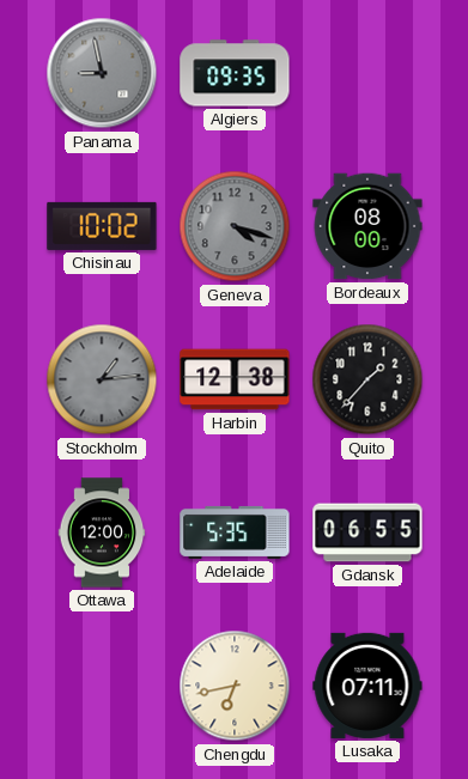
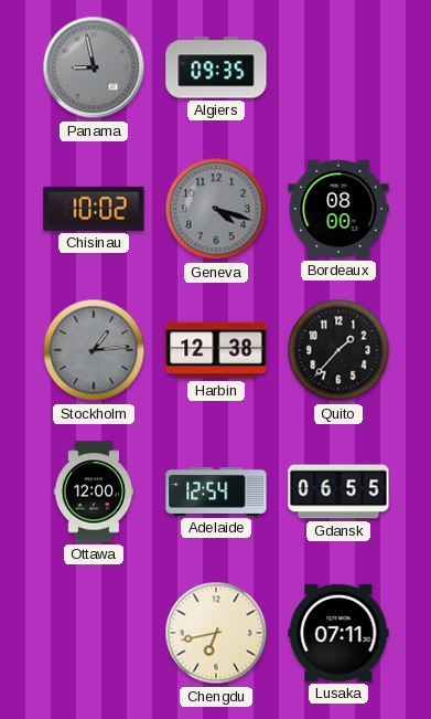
Adelaide: 5:35 -> 12:54
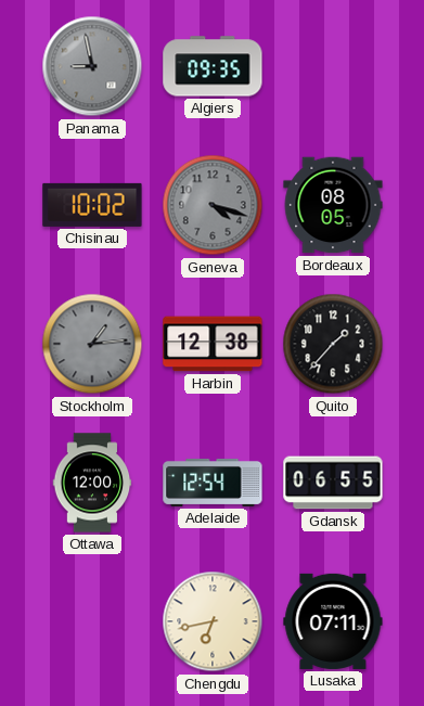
Bordeaux: 08:00 -> 08:05
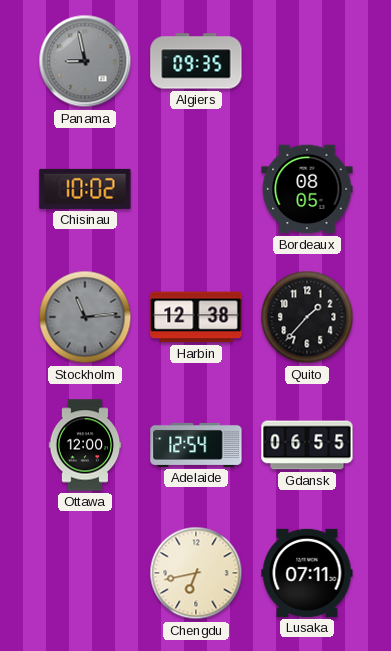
Geneva: 4:18 -> none
Stockholm: 1:14 -> 11:14
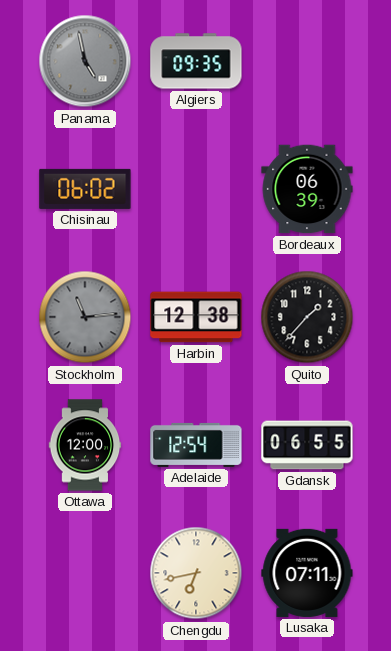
Panama: 8:58 -> 4:58
Chisinau: 10:02 -> 06:02
Bordeaux: 08:05 -> 06:39
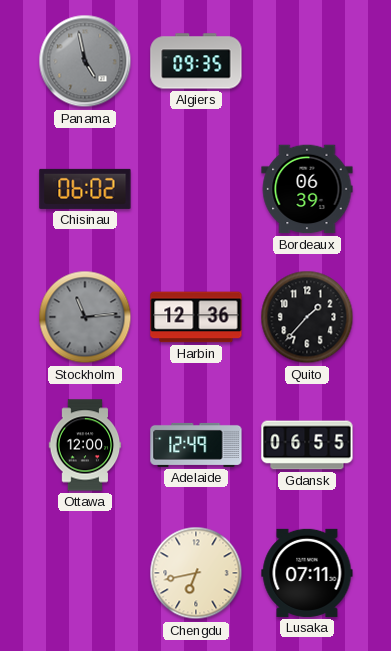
Harbin: 12:38 -> 12:36
Adelaide: 12:54 -> 12:49
